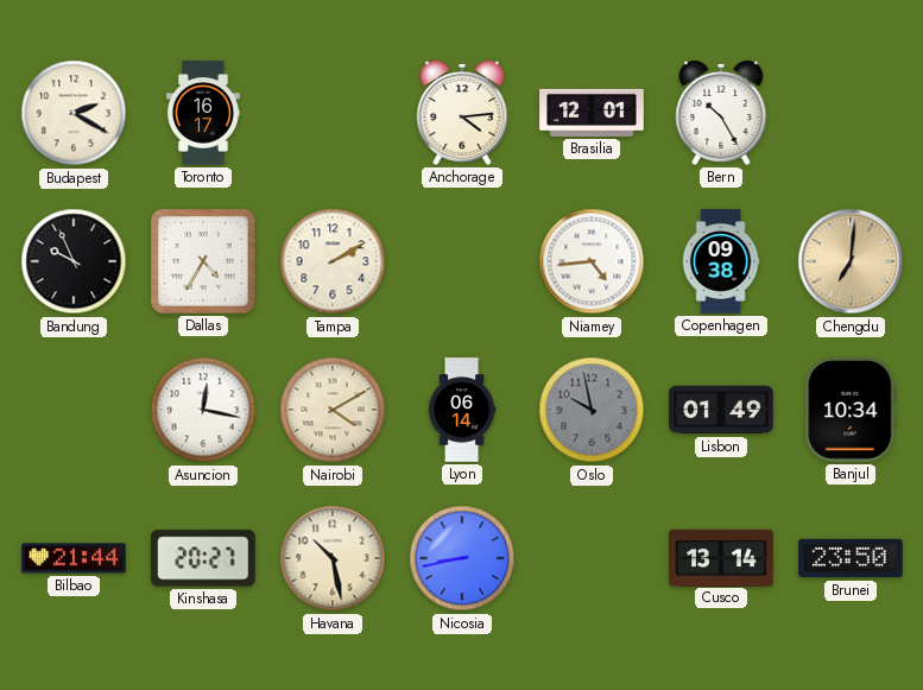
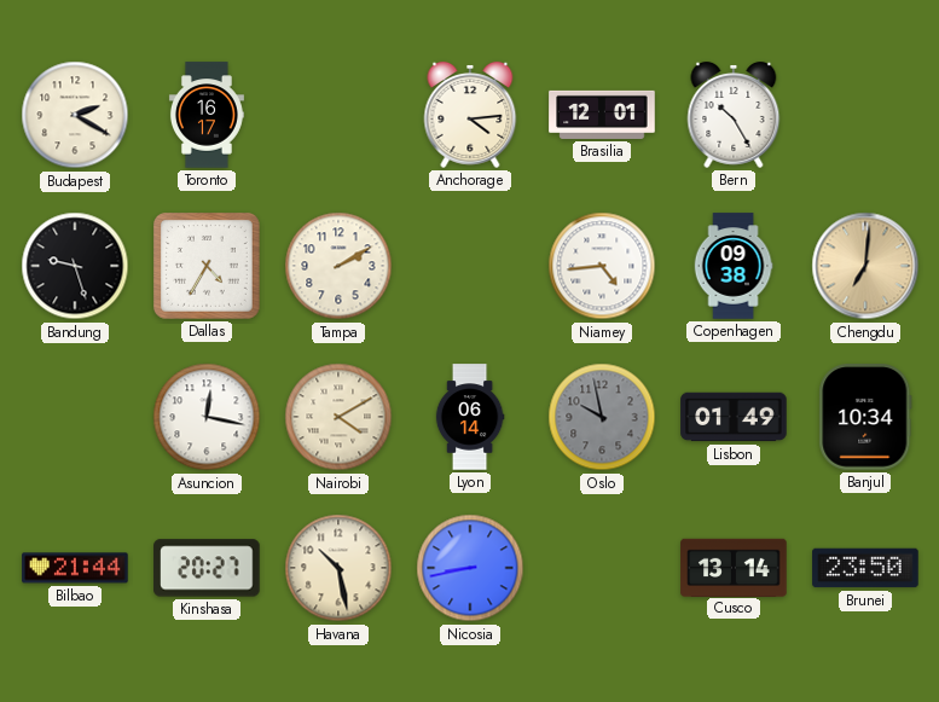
Bandung: 9:56 -> 9:27
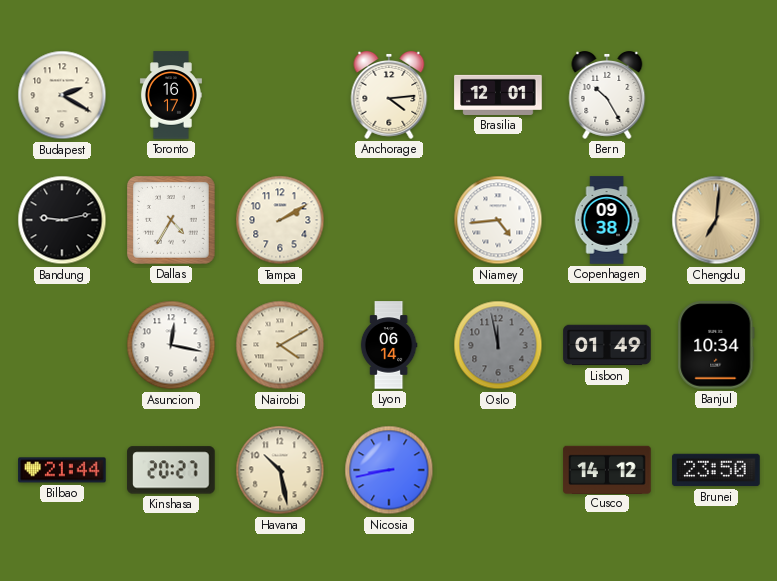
Bandung: 9:27 -> 9:13
Oslo: 9:58 -> 11:58
Cusco: 13:14 -> 14:12
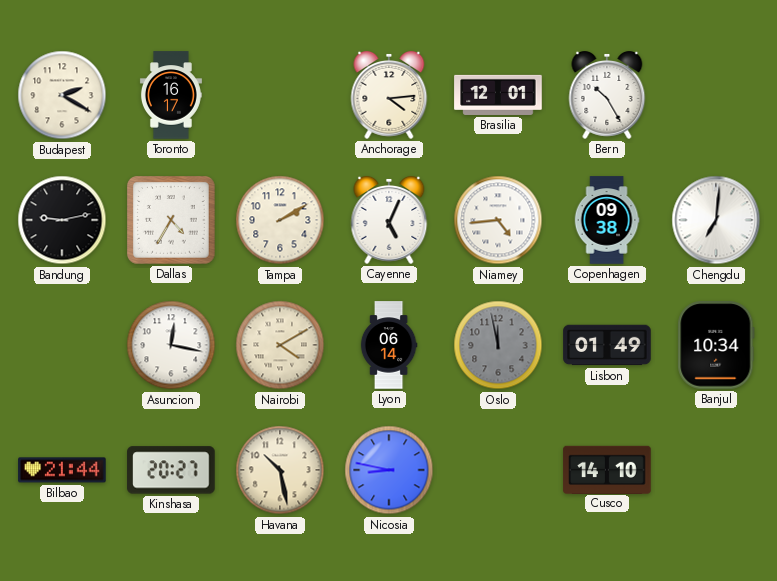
Cayenne: none -> 5:04
Chengdu dial: champagne -> white
Nicosia: 8:43 -> 8:47
Cusco: 14:12 -> 14:10
Brunei: 23:50 -> none
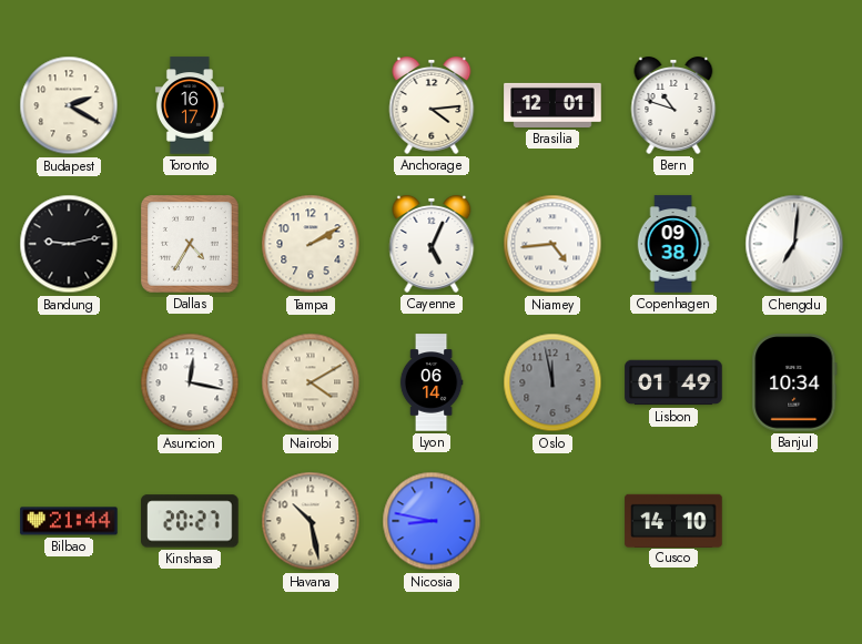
Bern: 10:25 -> 10:48
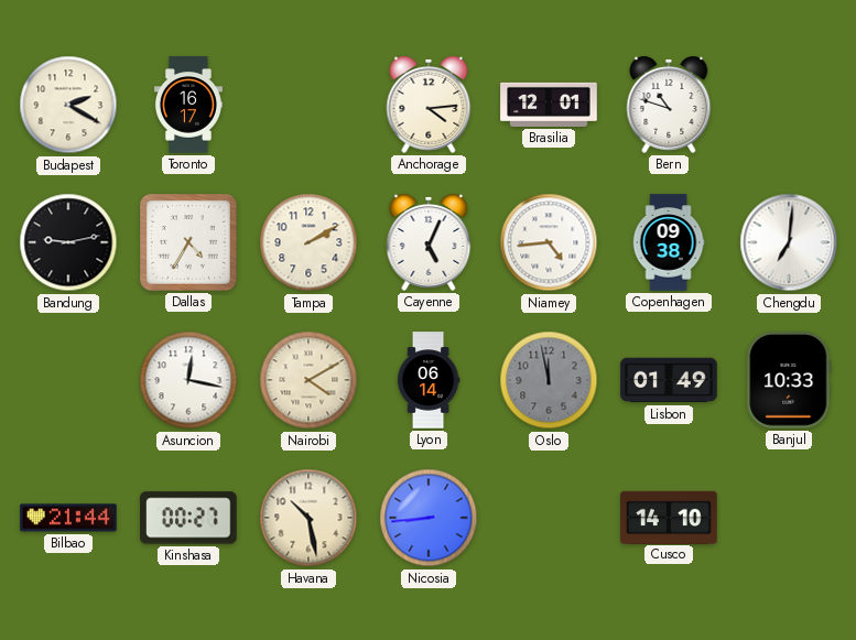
Banjul: 10:34 -> 10:33
Kinshasa: 20:27 -> 00:27
Nicosia: 8:47 -> 8:44
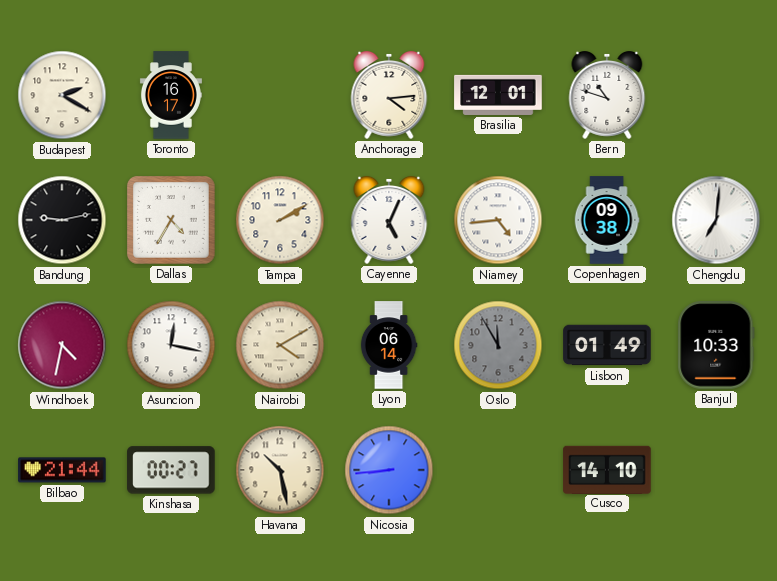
Windhoek: none -> 4:32
Oslo: 11:58 -> 11:55
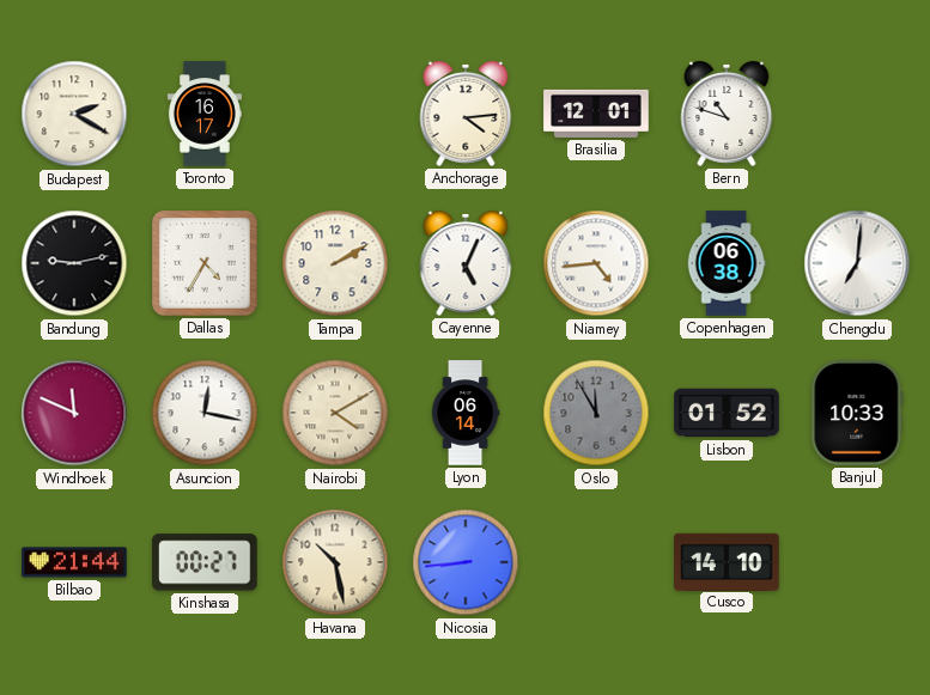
Copenhagen: 09:38 -> 06:38
Windhoek: 4:32 -> 11:49
Lisbon: 01:49 -> 01:52
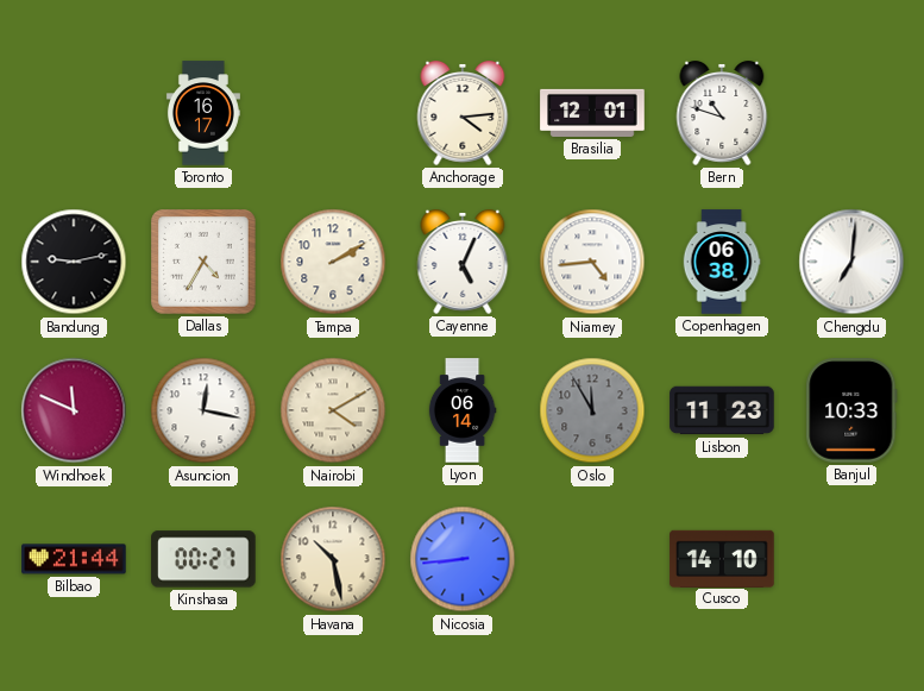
Budapest: 2:20 -> none
Lisbon: 01:52 -> 11:23
